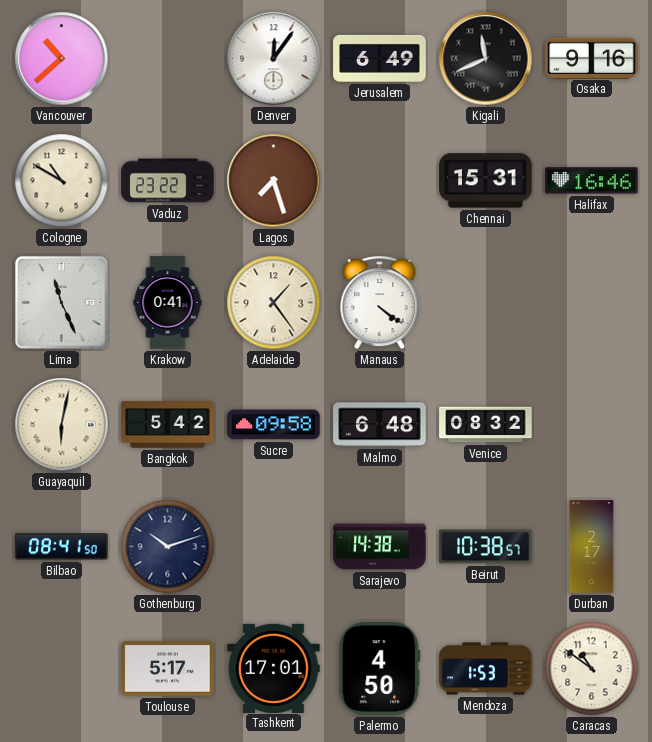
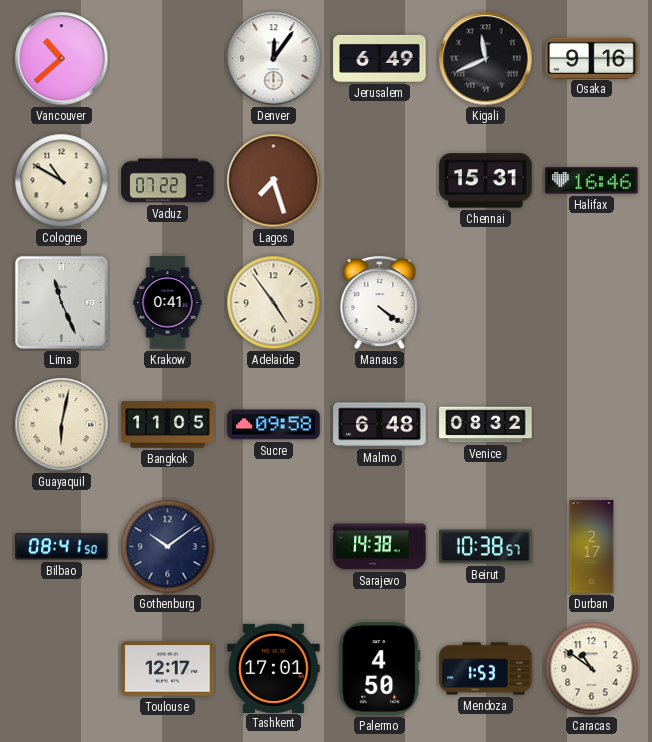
Vaduz: 23:22 -> 07:22
Adelaide: 1:24 -> 4:54
Bangkok: 5:42 -> 11:05
Gothenburg: 10:12 -> 10:09
Toulouse: 5:17 -> 12:17
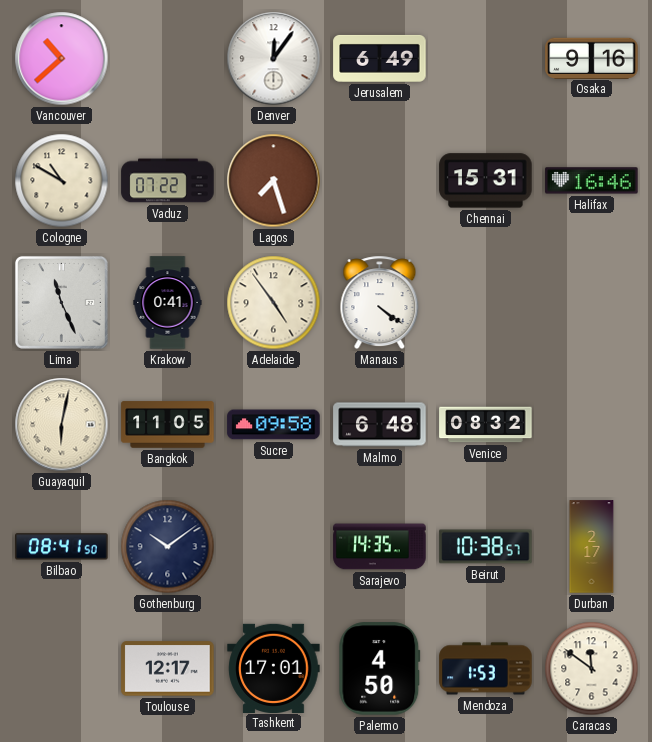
Kigali: 11:41 -> none
Sarajevo: 14:38 -> 14:35
Caracas: 10:51 -> 11:51
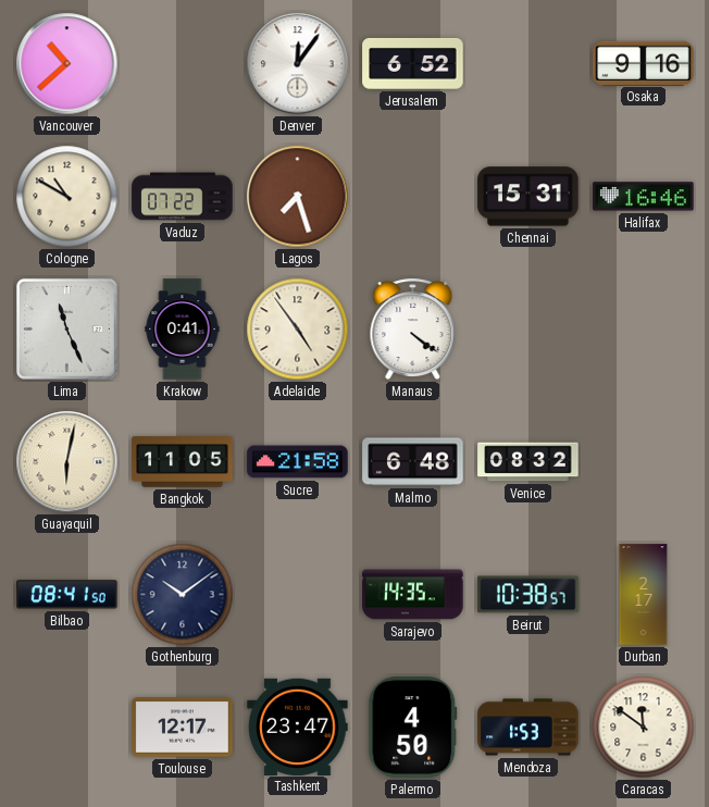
Jerusalem: 6:49 -> 6:52
Sucre: 09:58 -> 21:58
Tashkent: 17:01 -> 23:47
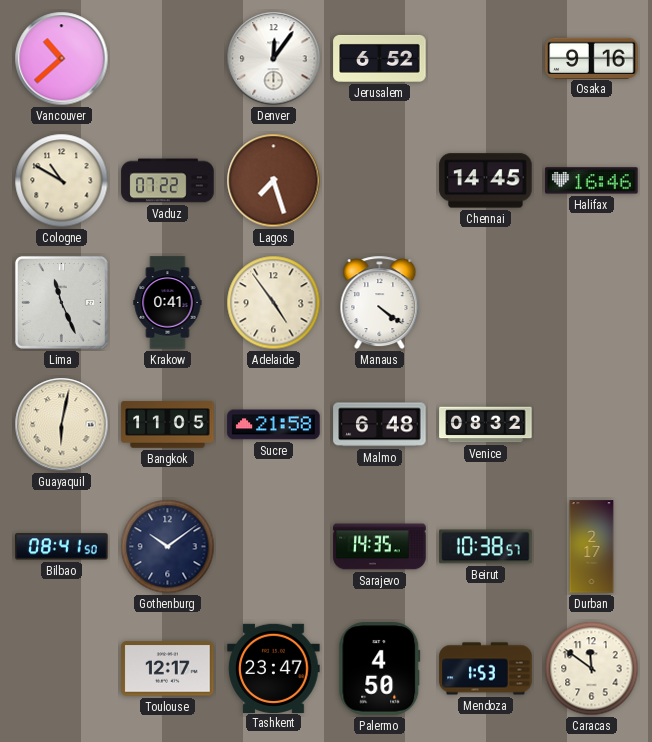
Chennai: 15:31 -> 14:45
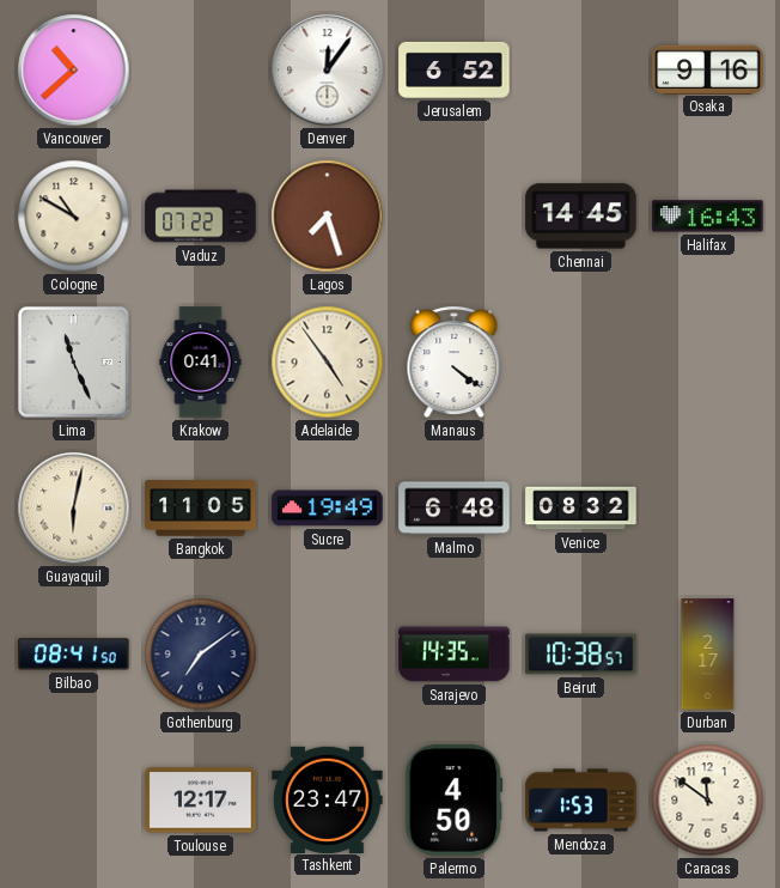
Halifax: 16:46 -> 16:43
Sucre: 21:58 -> 19:49
Gothenburg: 10:09 -> 7:09
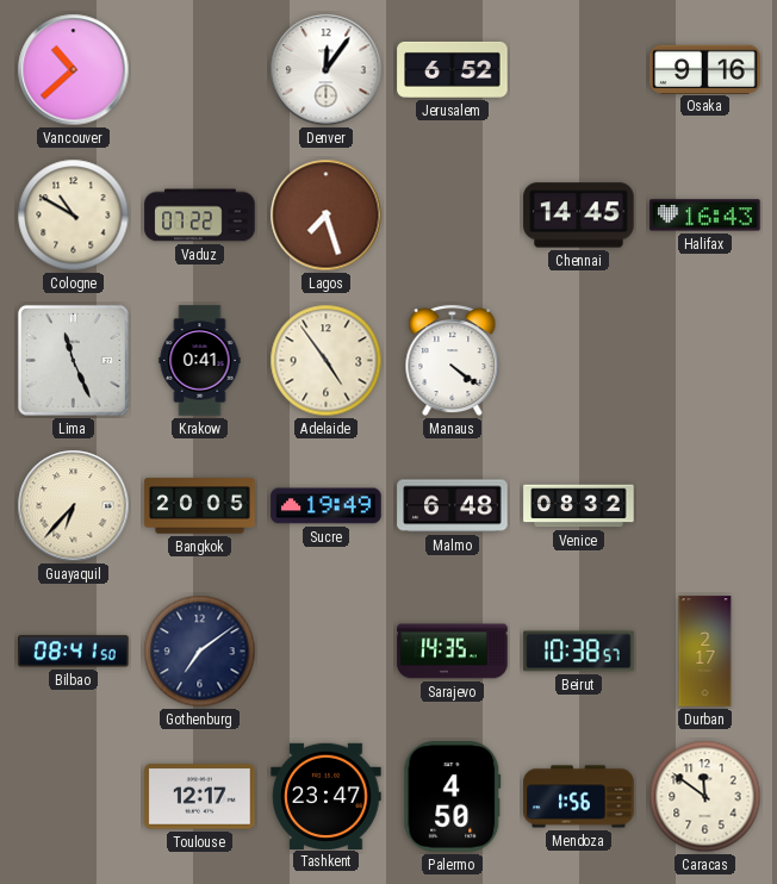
Guayaquil: 6:02 -> 6:37
Bangkok: 11:05 -> 20:05
Mendoza: 1:53 -> 1:56
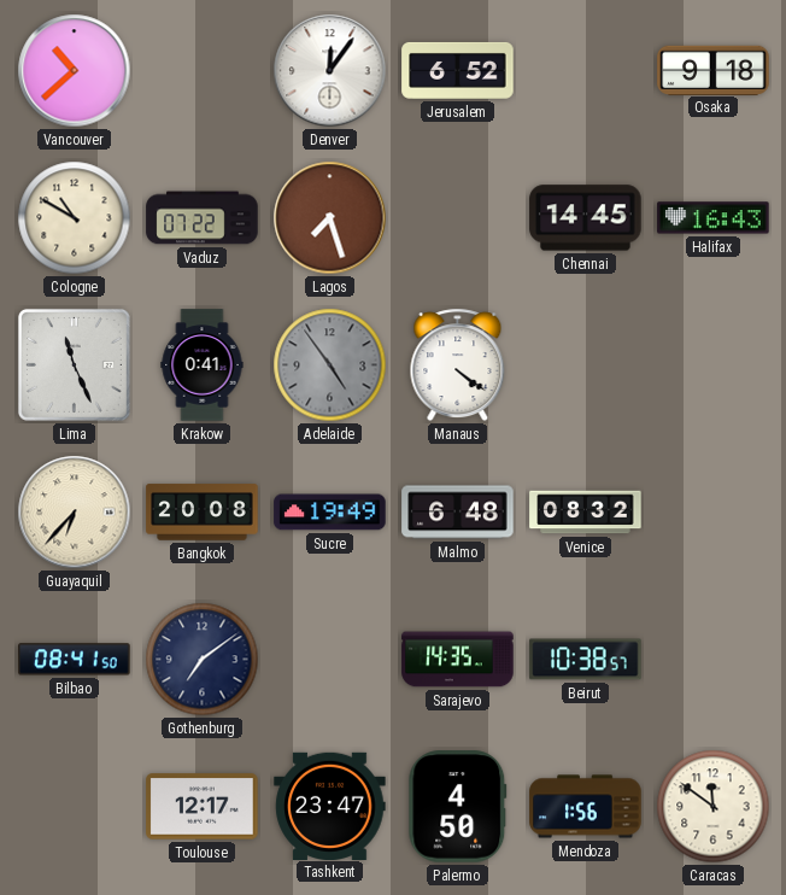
Osaka: 9:16 -> 9:18
Adelaide dial: cream -> grey
Bangkok: 20:05 -> 20:08
Durban: 2:17 -> none
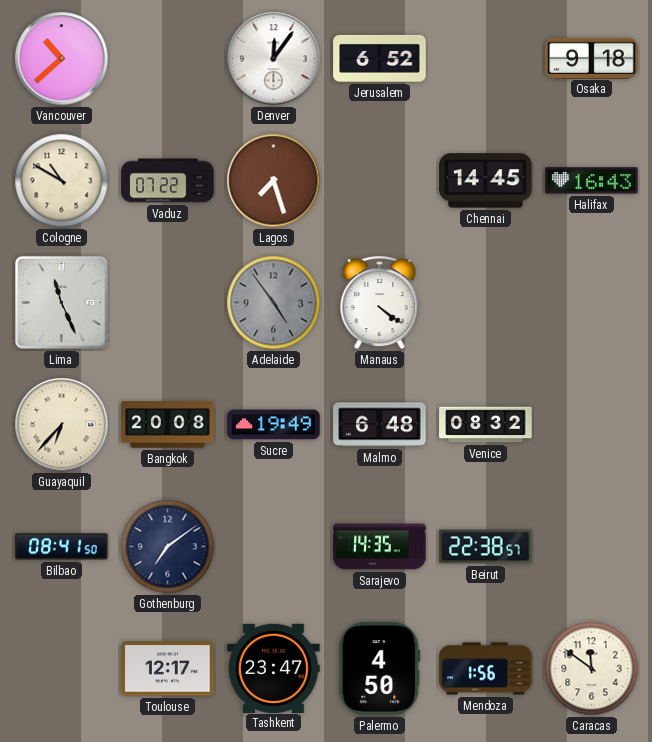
Krakow: 0:41 -> none
Beirut: 10:38 -> 22:38
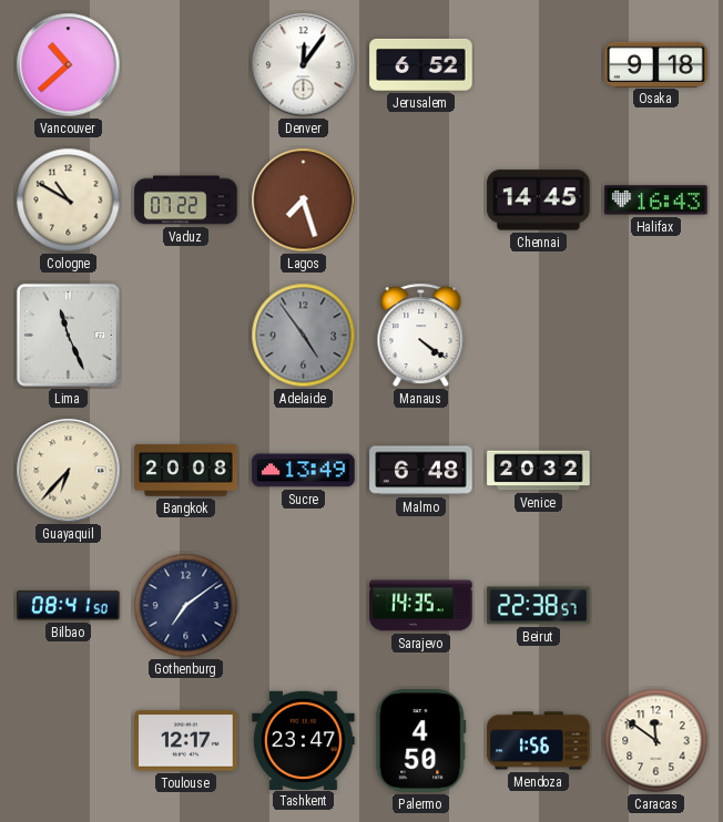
Sucre: 19:49 -> 13:49
Venice: 08:32 -> 20:32
